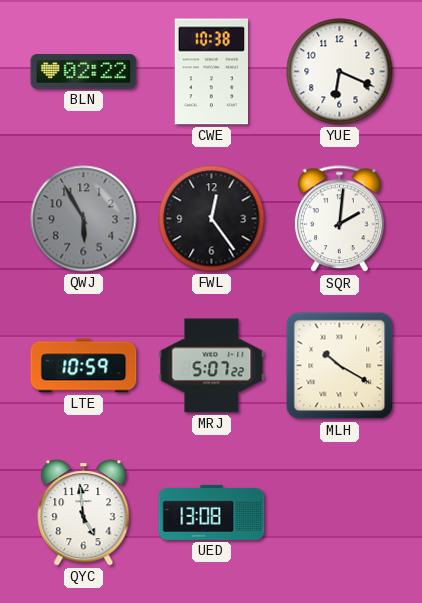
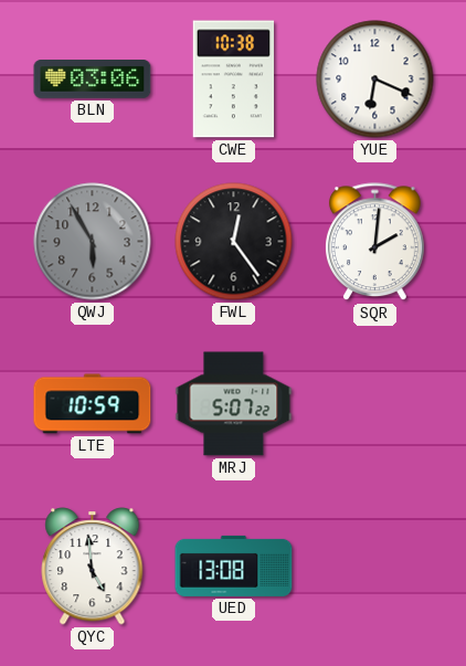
BLN: 02:22 -> 03:06
MLH: 10:20 -> none
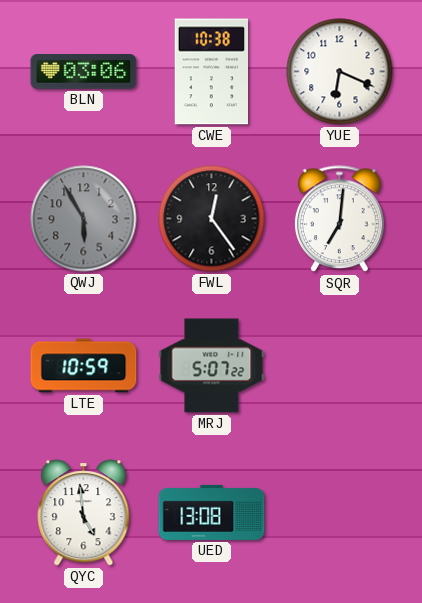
SQR: 2:01 -> 7:01
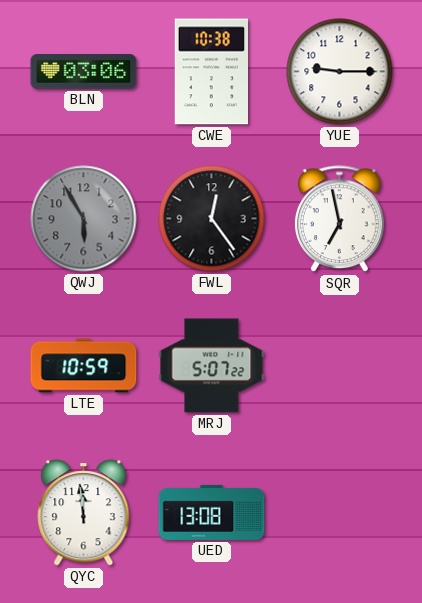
YUE: 6:19 -> 9:15
SQR: 7:01 -> 6:58
QYC: 4:59 -> 11:59
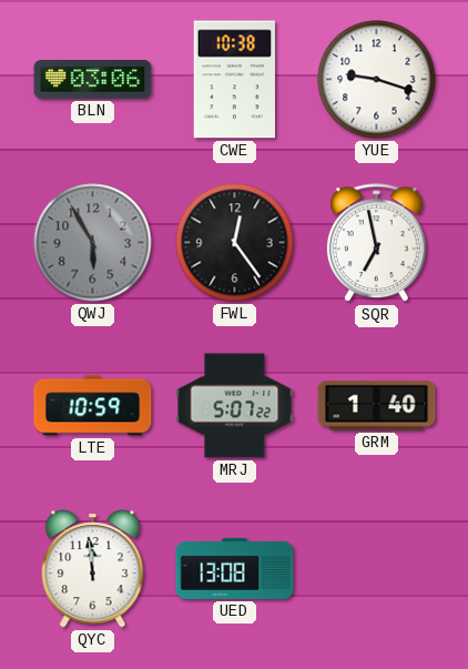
YUE: 9:15 -> 9:18
GRM: none -> 1:40
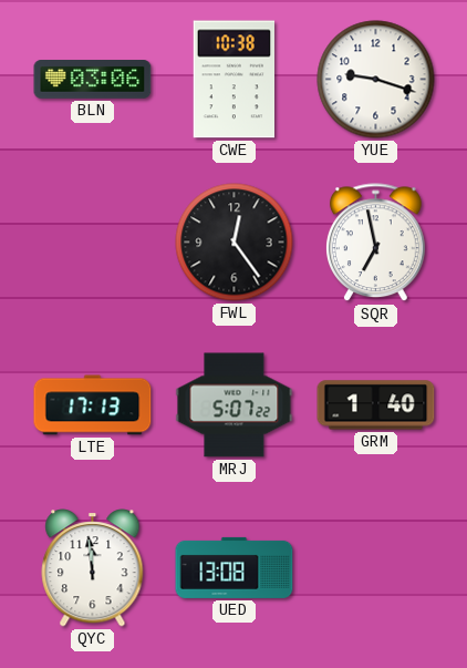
QWJ: 5:55 -> none
LTE: 10:59 -> 17:13
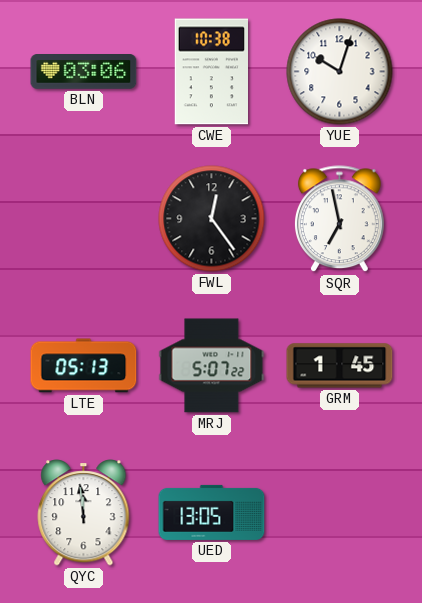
YUE: 9:18 -> 10:03
LTE: 17:13 -> 05:13
GRM: 1:40 -> 1:45
UED: 13:08 -> 13:05
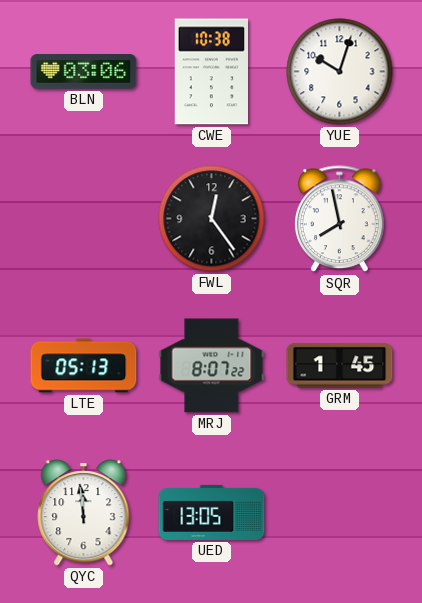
SQR: 6:58 -> 7:58
MRJ: 5:07 -> 8:07
